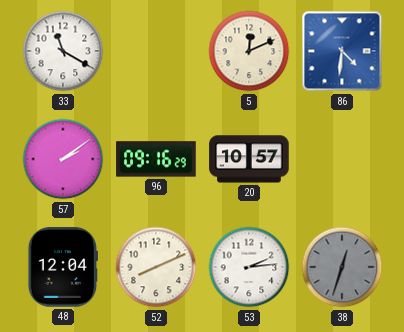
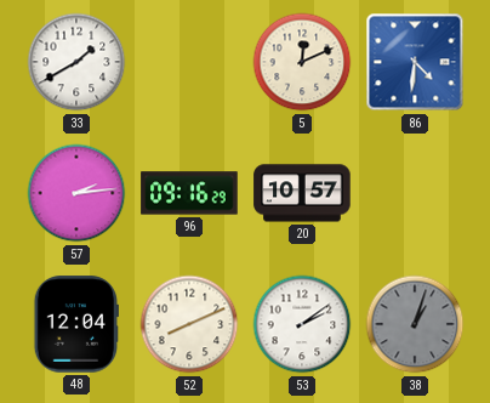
33: 11:20 -> 1:40
57: 2:09 -> 2:14
53: 2:14 -> 2:09
38: 12:33 -> 1:03
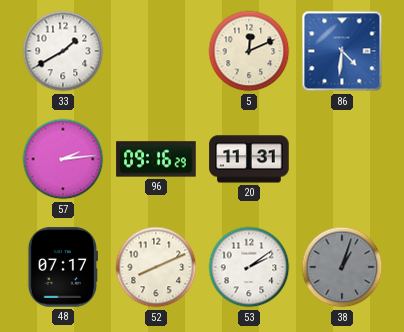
20: 10:57 -> 11:31
48: 12:04 -> 07:17
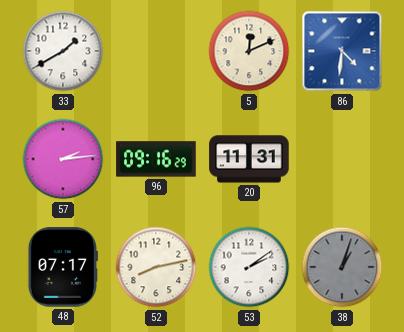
52: 8:11 -> 8:13
